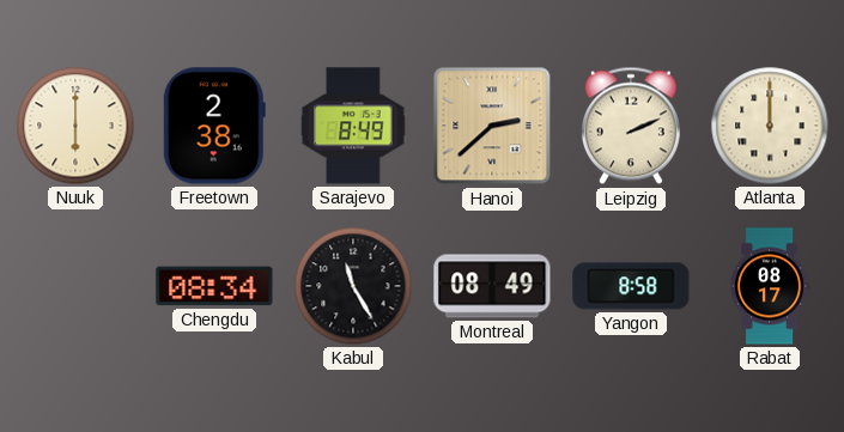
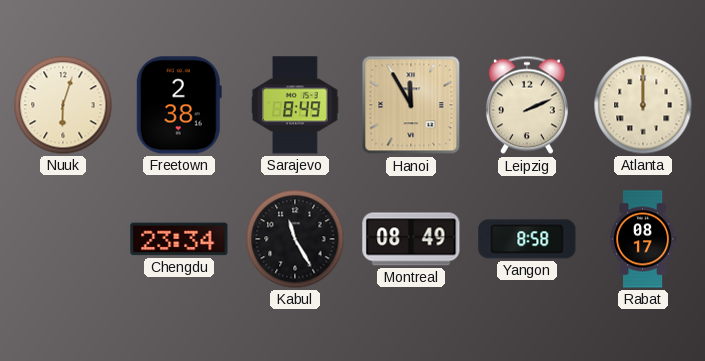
Nuuk: 6:00 -> 6:03
Hanoi: 2:38 -> 11:55
Chengdu: 08:34 -> 23:34
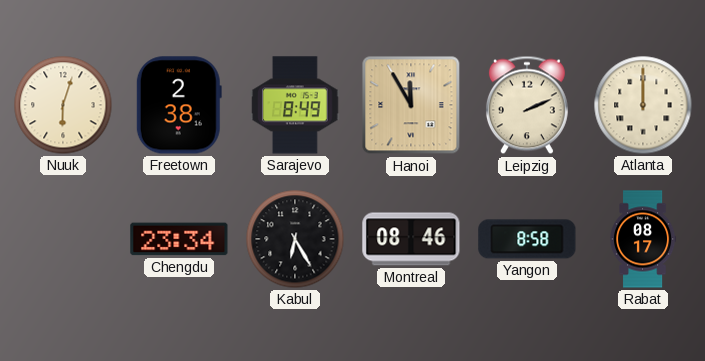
Kabul: 11:25 -> 6:25
Montreal: 08:49 -> 08:46
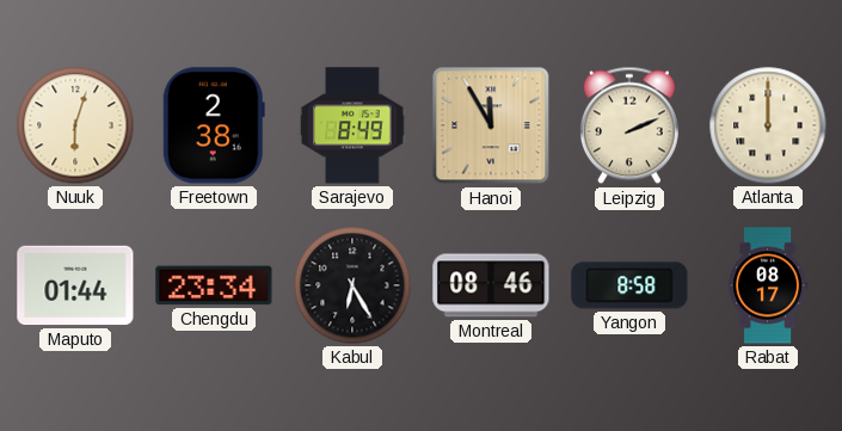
Maputo: none -> 01:44
